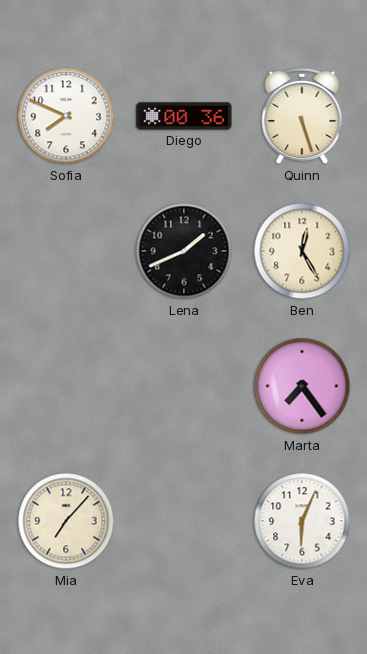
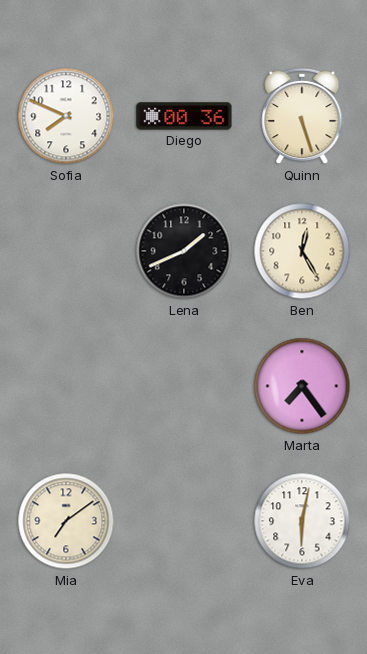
Mia: 7:07 -> 7:09
Eva: 6:04 -> 6:02
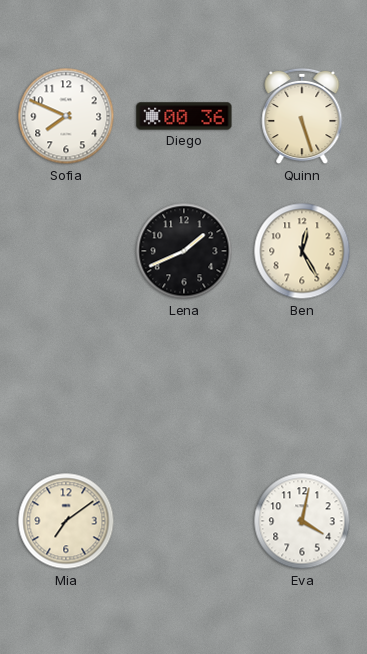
Marta: 7:24 -> none
Eva: 6:02 -> 4:02
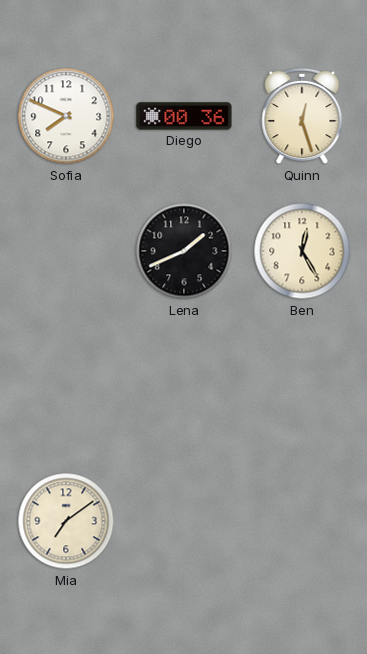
Quinn: 5:27 -> 12:27
Eva: 4:02 -> none
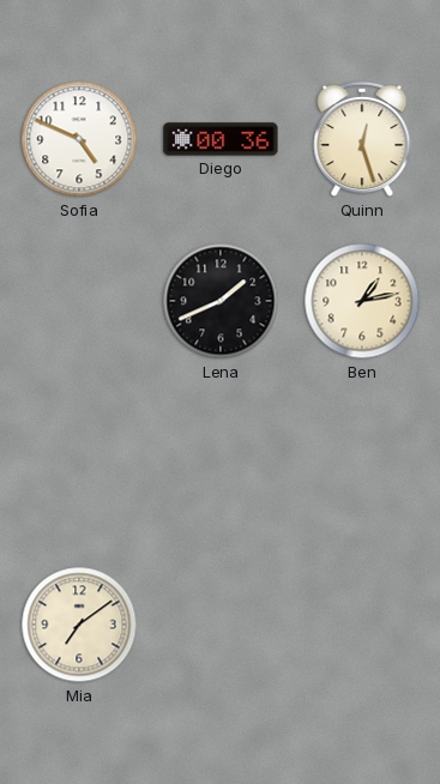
Sofia: 7:49 -> 4:49
Ben: 12:25 -> 1:13
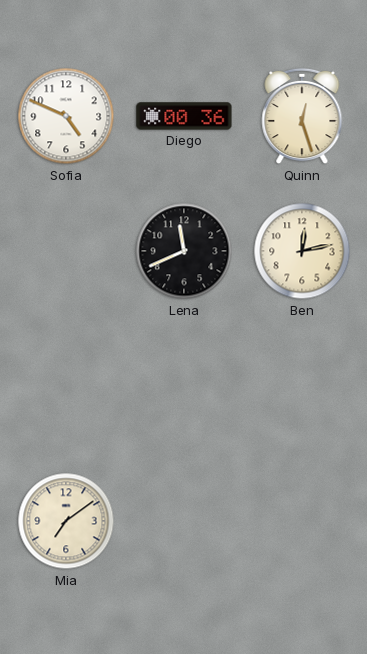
Lena: 1:41 -> 11:41
Ben: 1:13 -> 12:13
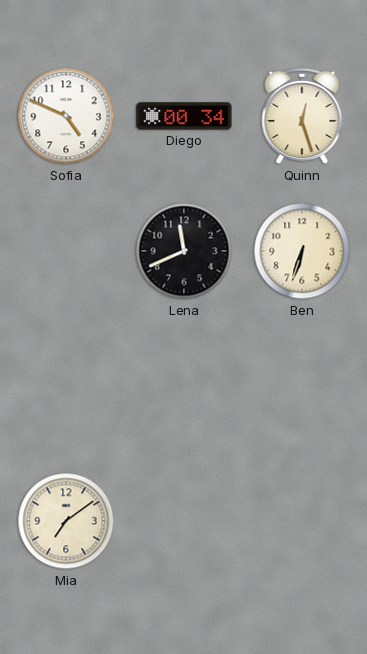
Diego: 00:36 -> 00:34
Ben: 12:13 -> 6:33
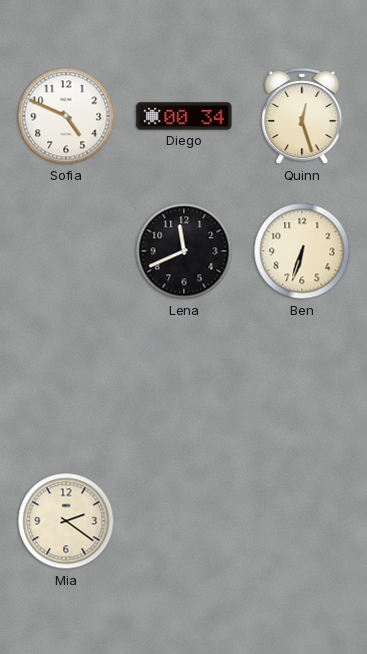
Mia: 7:09 -> 2:21
